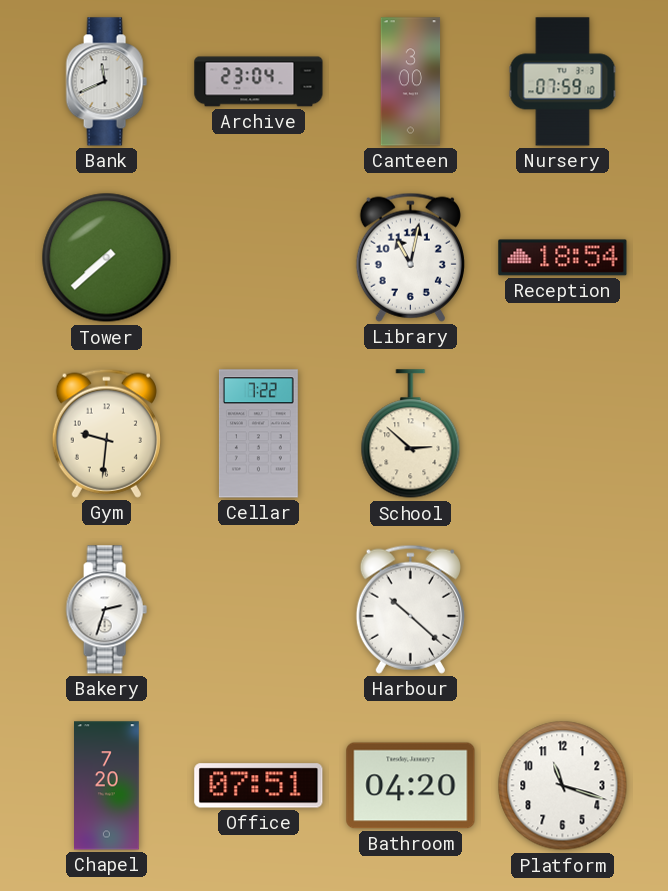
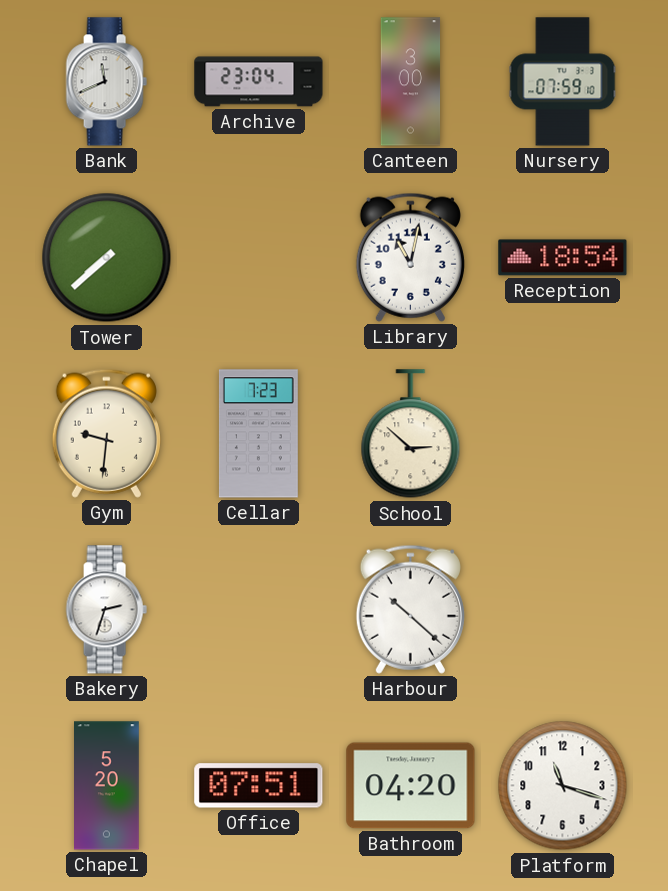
Cellar: 7:22 -> 7:23
Chapel: 7:20 -> 5:20
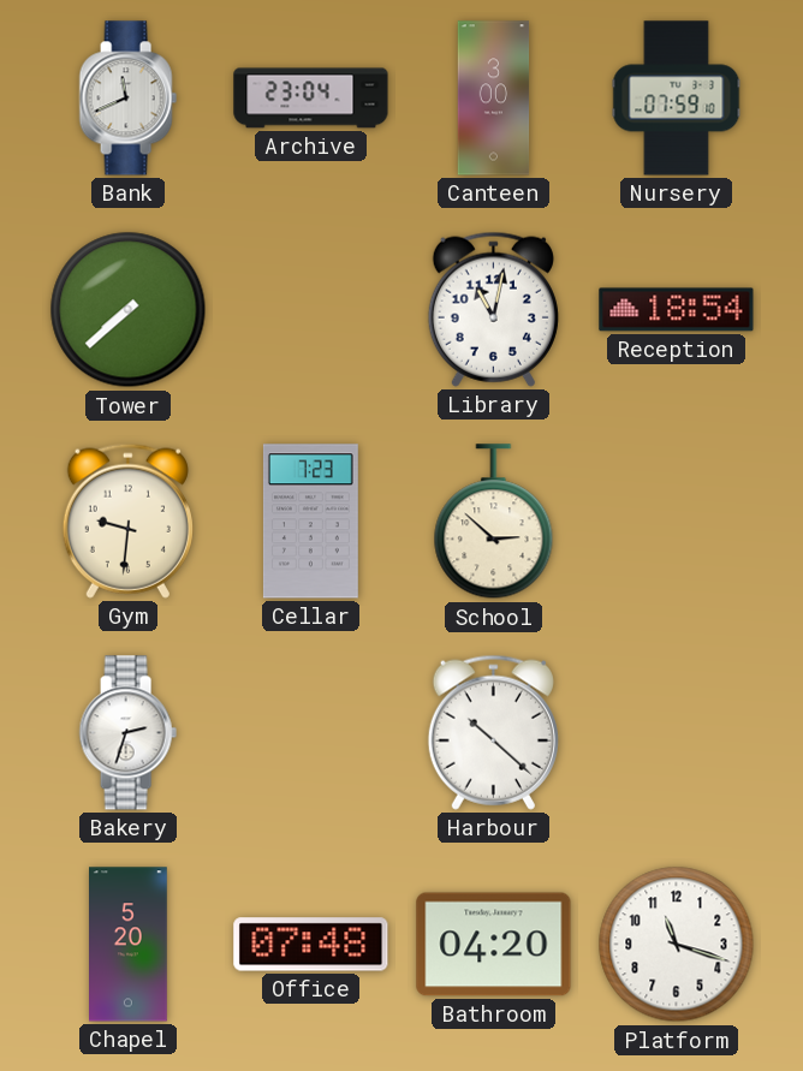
Office: 07:51 -> 07:48
